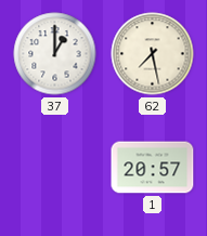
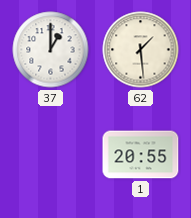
62: 7:28 -> 1:29
1: 20:57 -> 20:55
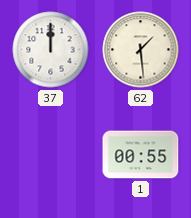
37: 1:00 -> 12:00
1: 20:55 -> 00:55
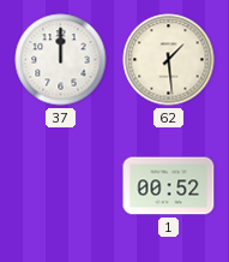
1: 00:55 -> 00:52
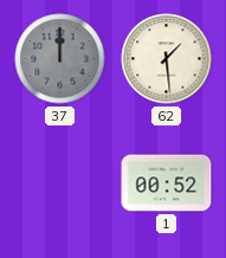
37 dial: white -> grey
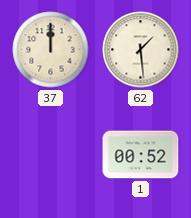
37 dial: grey -> cream
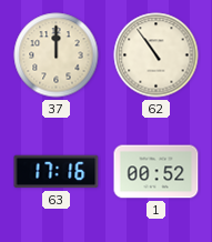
62: 1:29 -> 10:54
63: none -> 17:16
